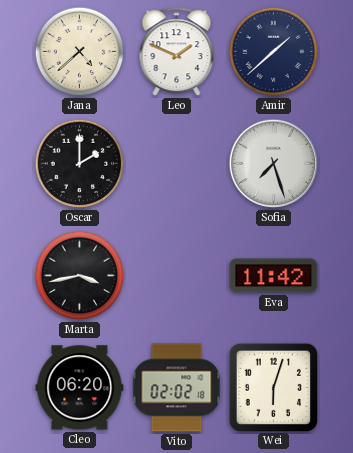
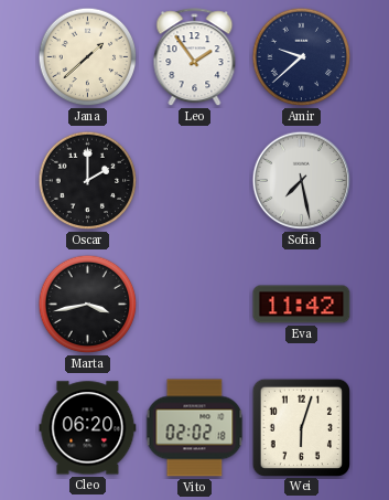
Jana: 4:38 -> 1:38
Leo: 1:49 -> 1:54
Amir: 1:38 -> 9:38
Sofia: 7:27 -> 7:28
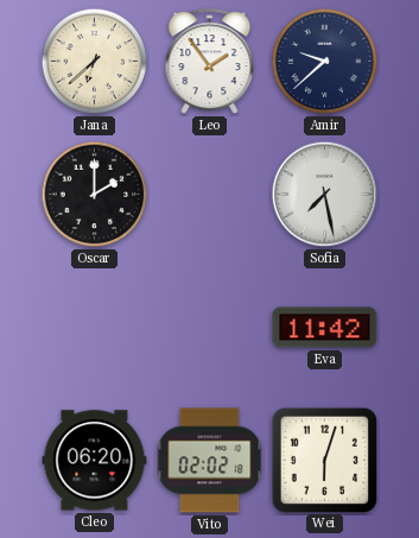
Jana: 1:38 -> 6:38
Marta: 3:43 -> none
